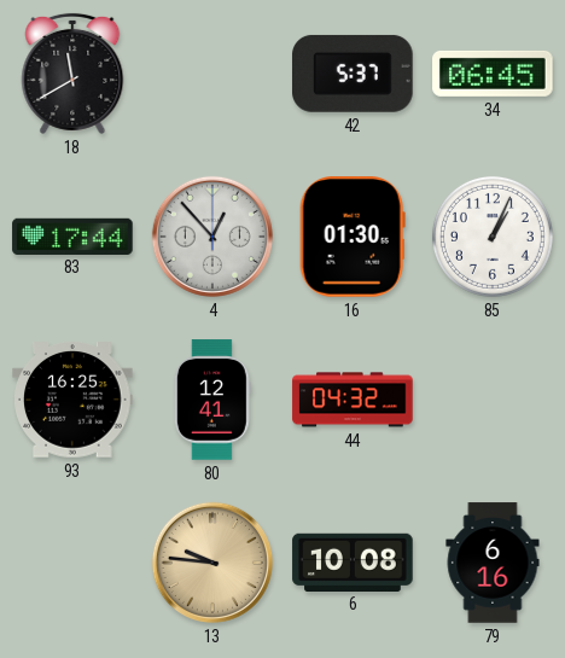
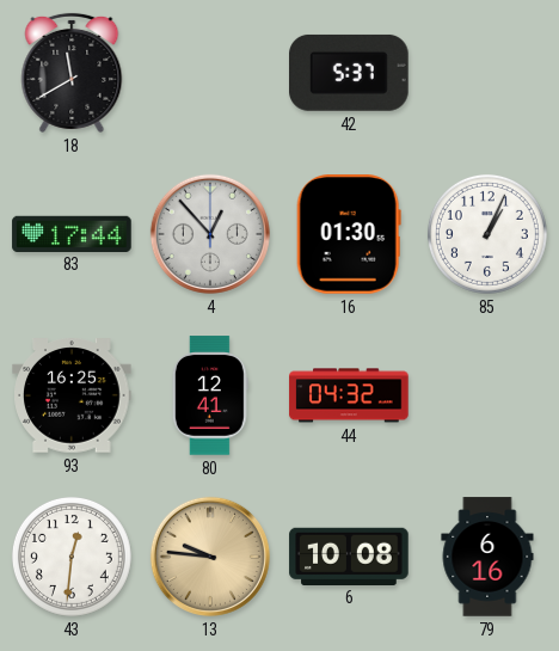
34: 06:45 -> none
43: none -> 12:31
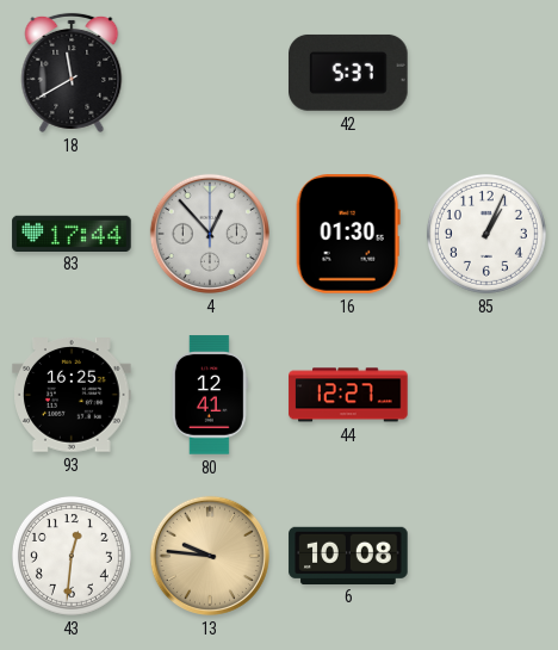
44: 04:32 -> 12:27
79: 6:16 -> none
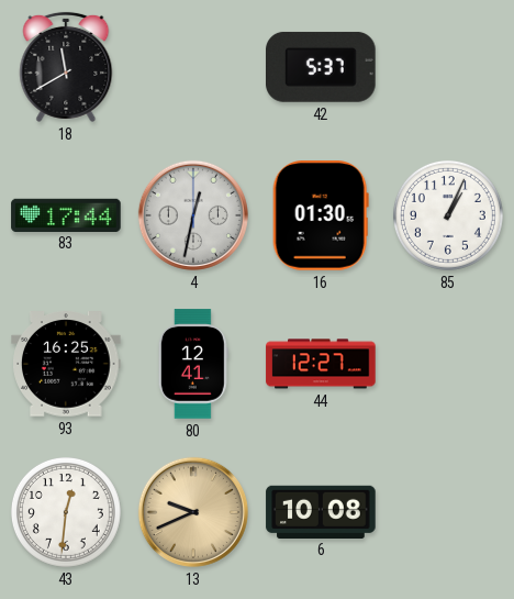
4: 12:53 -> 12:32
13: 9:46 -> 9:41
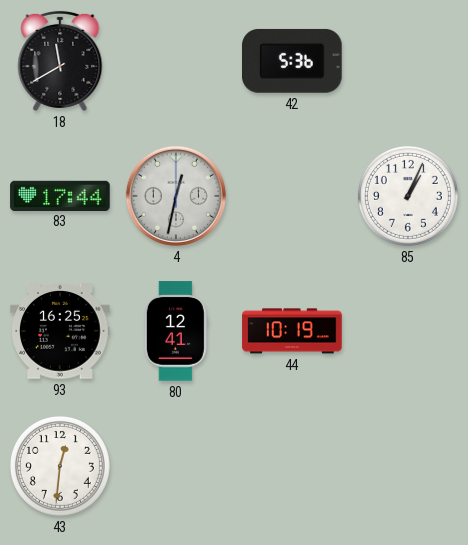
42: 5:37 -> 5:36
16: 01:30 -> none
44: 12:27 -> 10:19
13: 9:41 -> none
6: 10:08 -> none
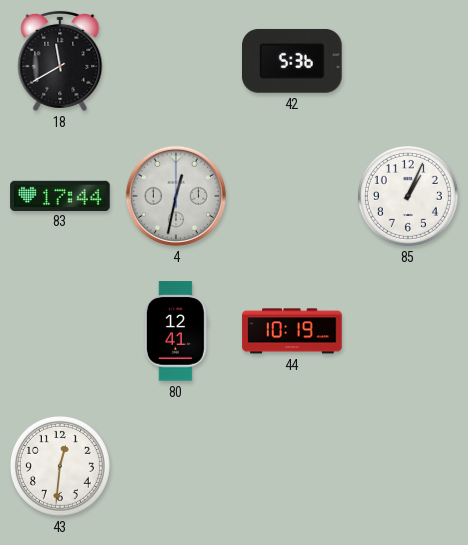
93: 16:25 -> none
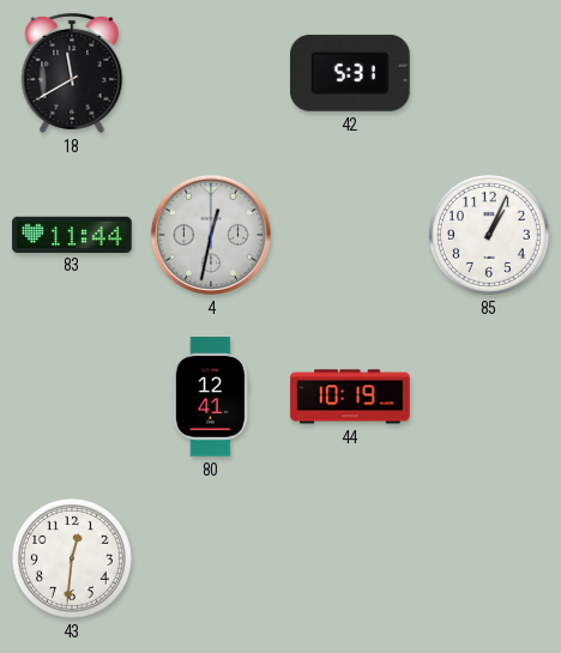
42: 5:36 -> 5:31
83: 17:44 -> 11:44
